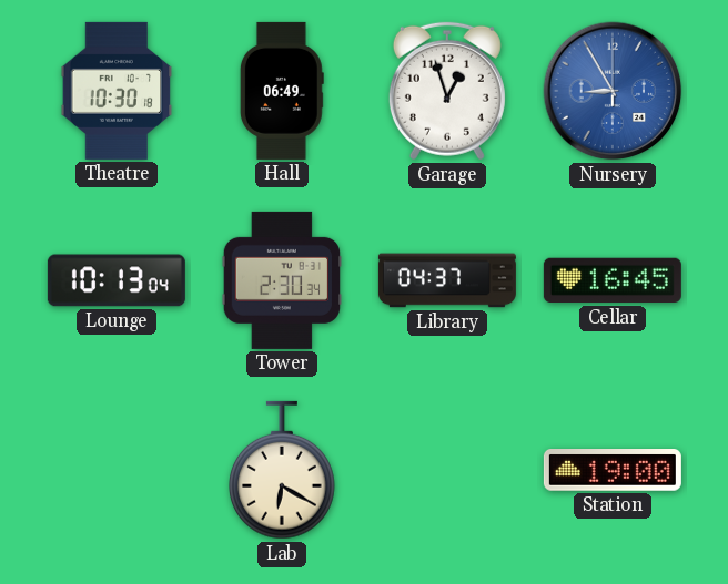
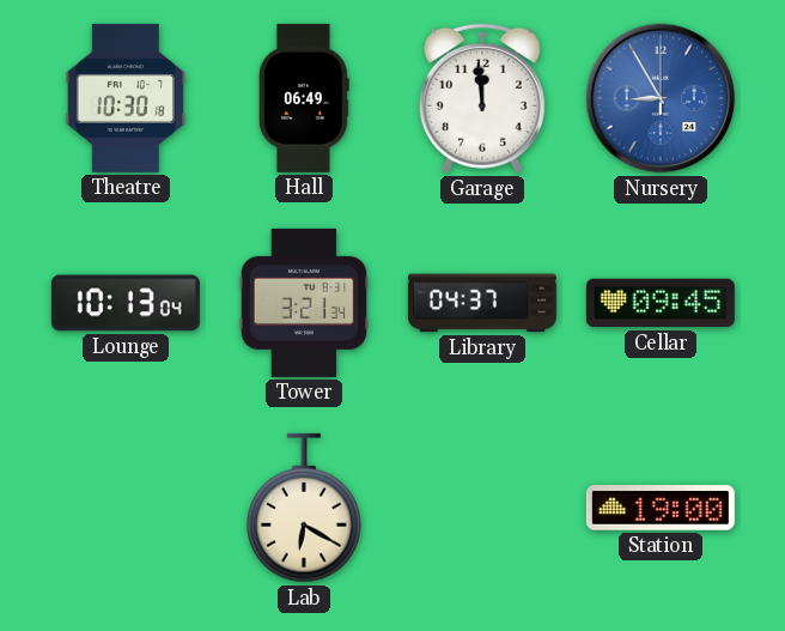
Garage: 12:57 -> 11:59
Tower: 2:30 -> 3:21
Cellar: 16:45 -> 09:45
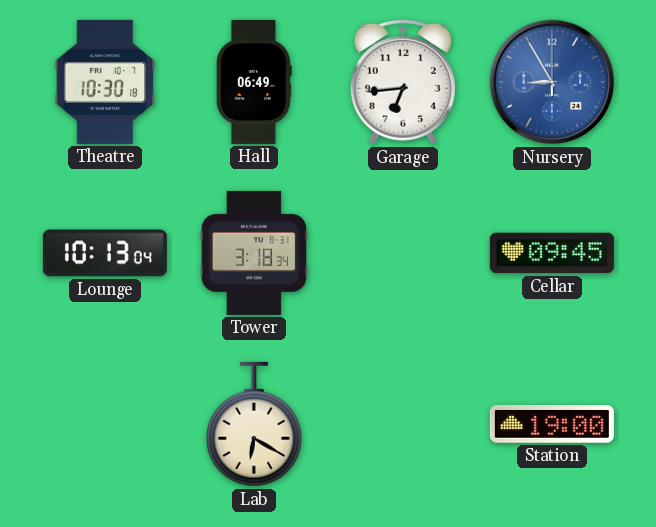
Garage: 11:59 -> 6:44
Tower: 3:21 -> 3:18
Library: 04:37 -> none
